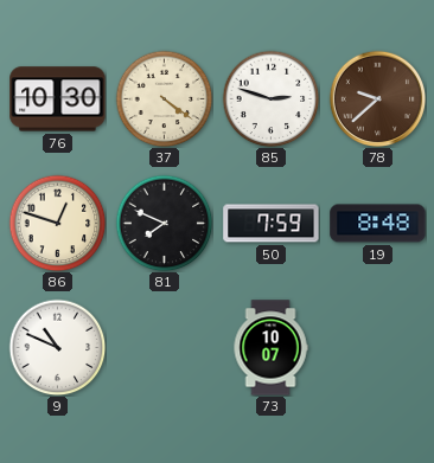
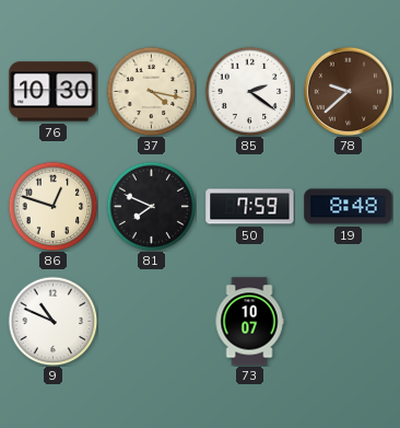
37: 4:21 -> 4:17
85: 2:48 -> 2:21
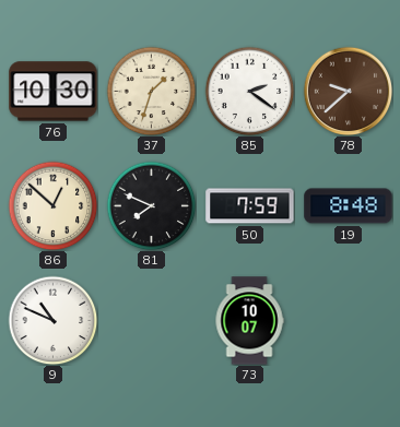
37: 4:17 -> 1:33
86: 12:48 -> 12:52
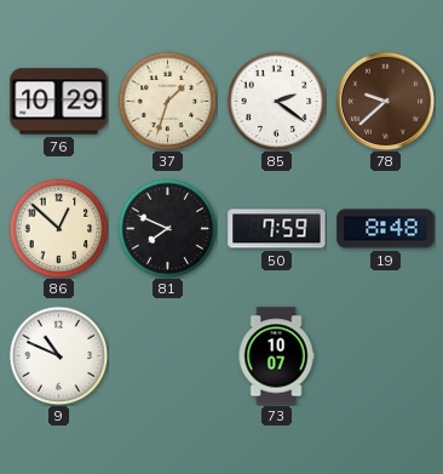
76: 10:30 -> 10:29
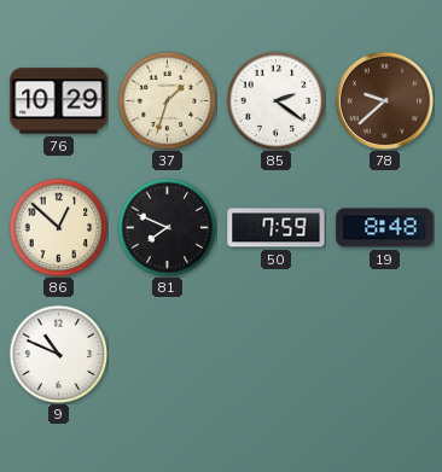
73: 10:07 -> none
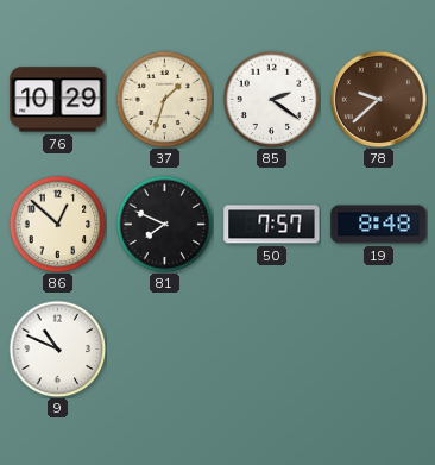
50: 7:59 -> 7:57
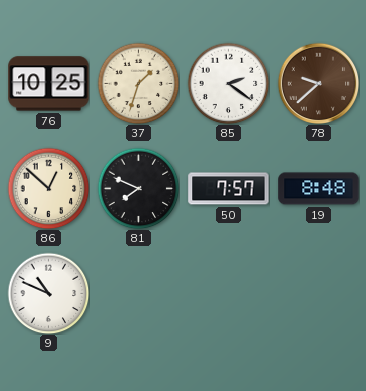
76: 10:29 -> 10:25
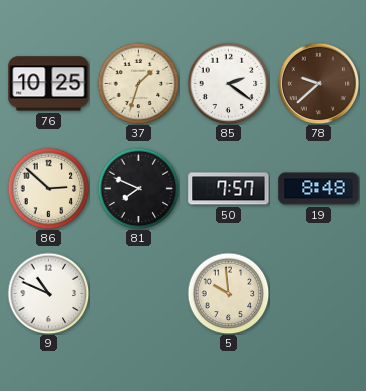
86: 12:52 -> 2:52
5: none -> 9:59
